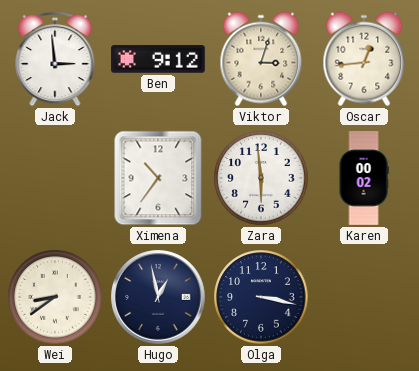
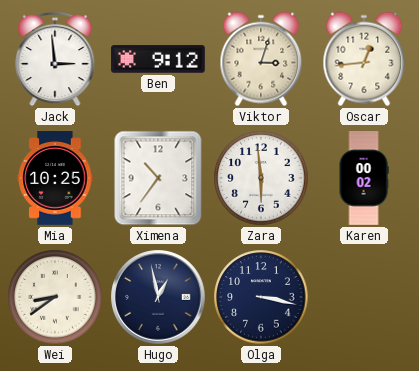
Mia: none -> 10:25
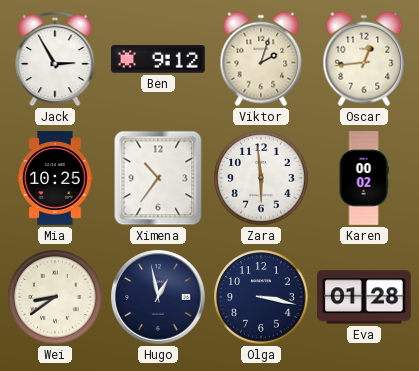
Jack: 2:59 -> 2:55
Viktor: 3:03 -> 2:03
Eva: none -> 01:28
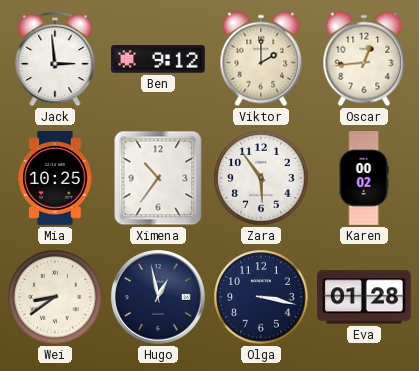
Jack: 2:55 -> 2:59
Viktor: 2:03 -> 2:00
Zara: 5:59 -> 5:54
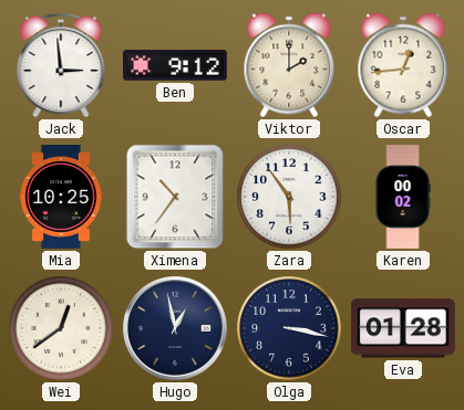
Wei: 8:39 -> 12:39
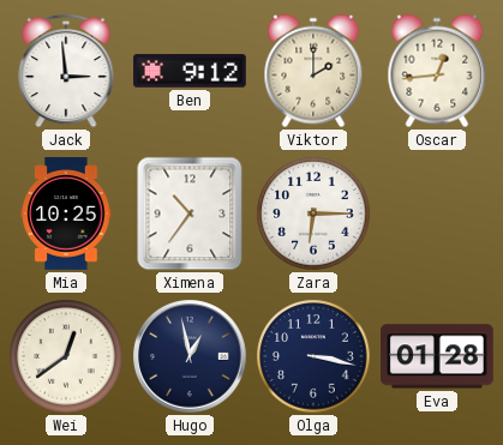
Zara: 5:54 -> 6:15
Karen: 00:02 -> none
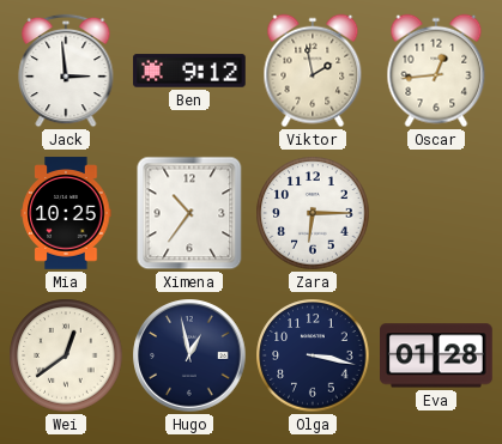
Viktor: 2:00 -> 1:58
